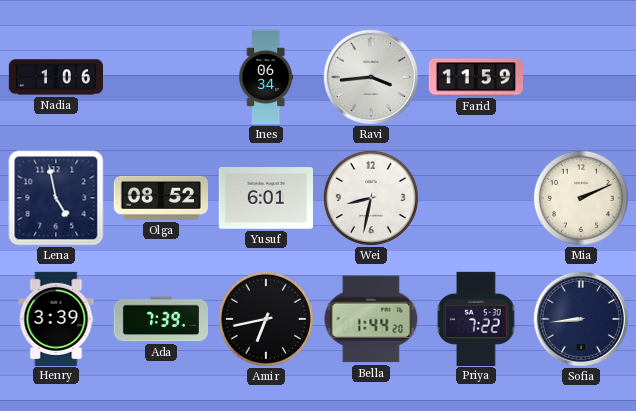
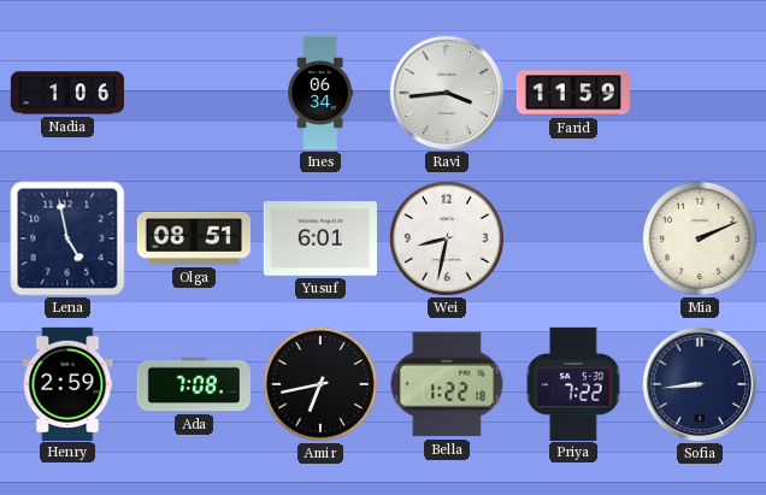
Olga: 08:52 -> 08:51
Henry: 3:39 -> 2:59
Ada: 7:39 -> 7:08
Bella: 1:44 -> 1:22
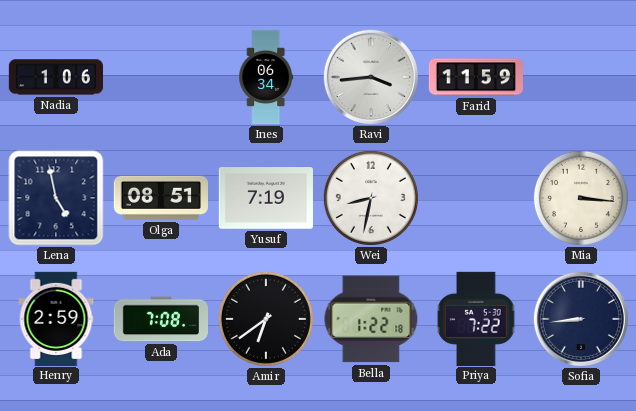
Yusuf: 6:01 -> 7:19
Mia: 2:11 -> 3:16
Amir: 6:43 -> 6:39
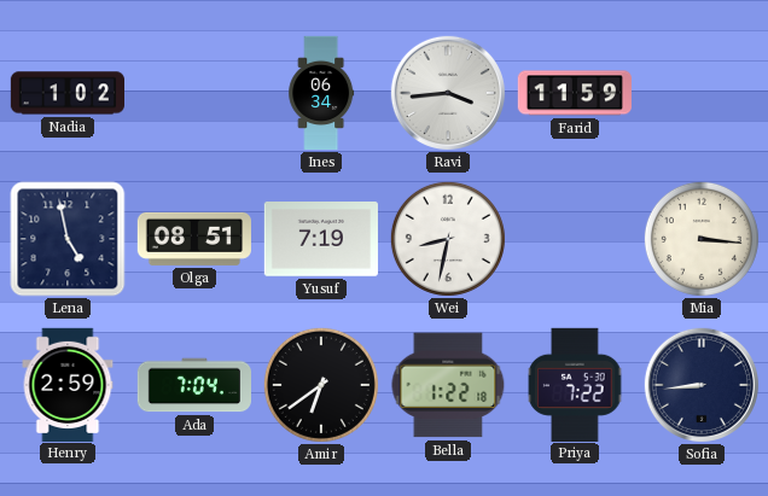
Nadia: 1:06 -> 1:02
Ada: 7:08 -> 7:04
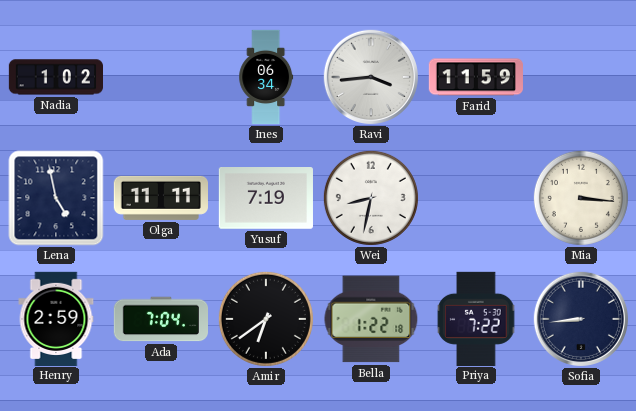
Olga: 08:51 -> 11:11
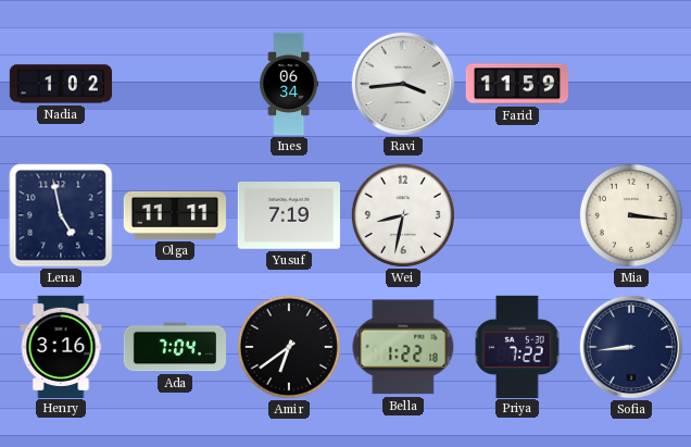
Henry: 2:59 -> 3:16
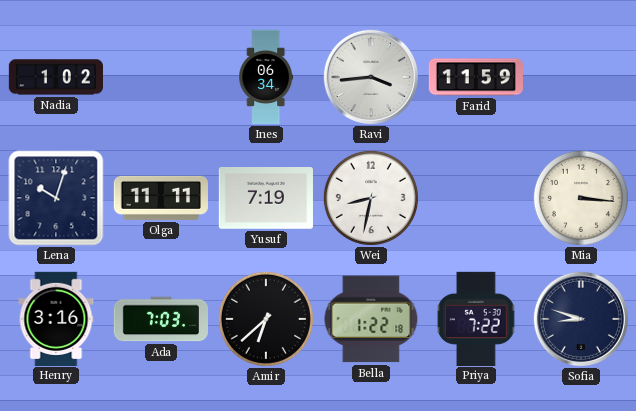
Lena: 4:58 -> 10:03
Ada: 7:04 -> 7:03
Amir: 6:39 -> 6:38
Sofia: 8:44 -> 8:48
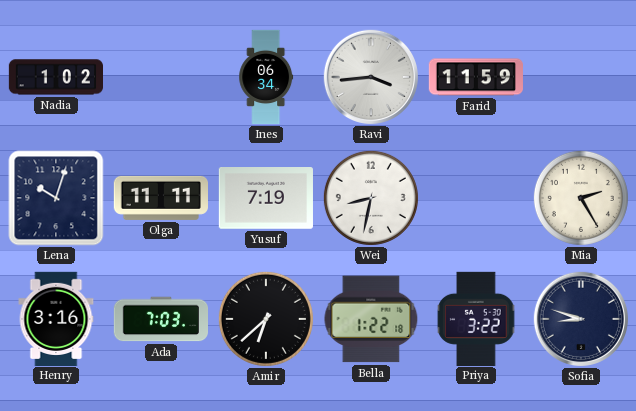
Mia: 3:16 -> 2:25
Priya: 7:22 -> 3:22
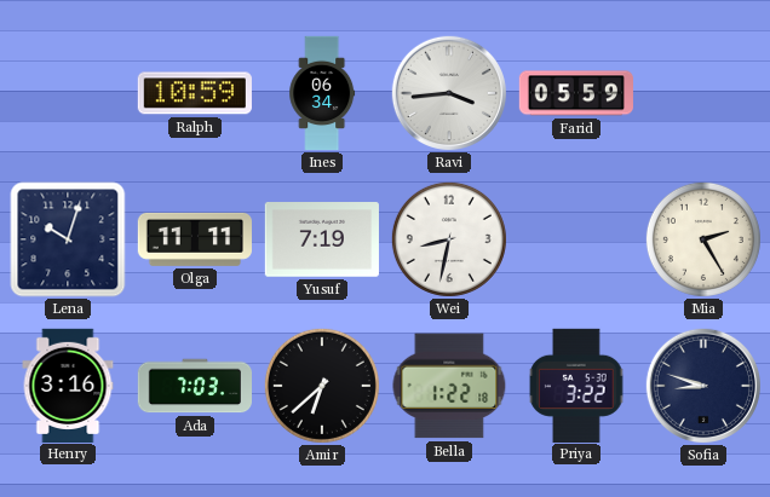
Nadia: 1:02 -> none
Ralph: none -> 10:59
Farid: 11:59 -> 05:59
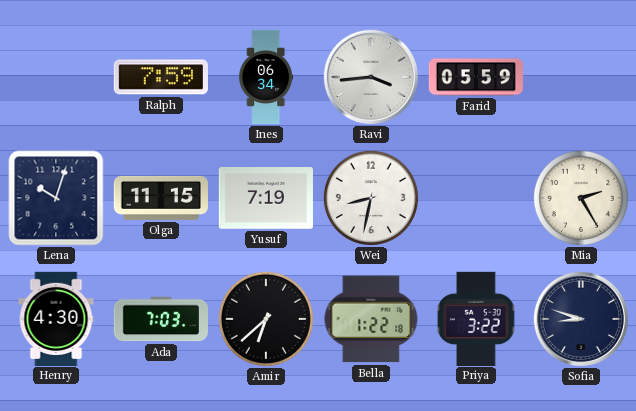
Ralph: 10:59 -> 7:59
Olga: 11:11 -> 11:15
Henry: 3:16 -> 4:30
